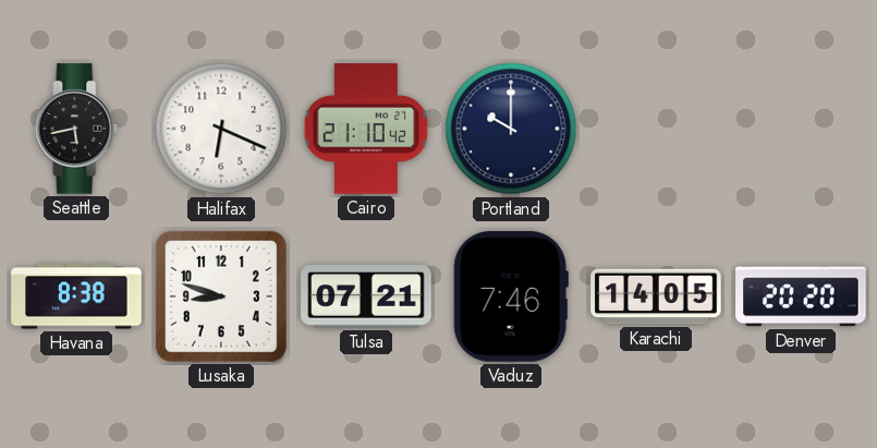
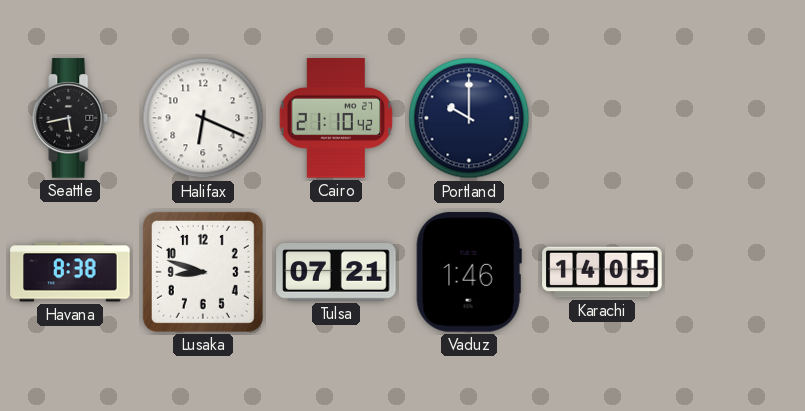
Vaduz: 7:46 -> 1:46
Denver: 20:20 -> none
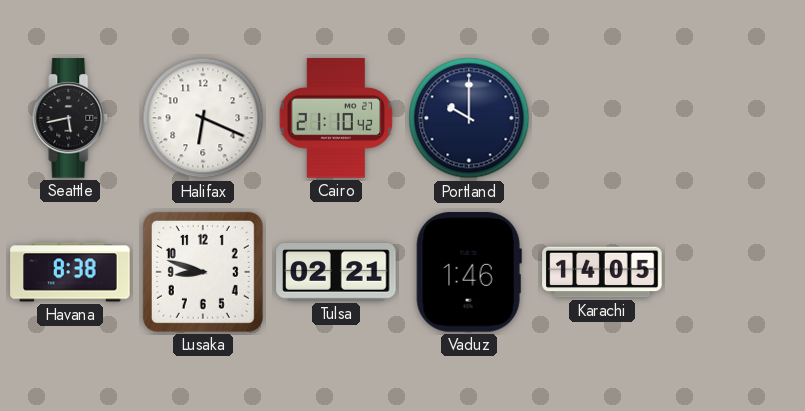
Tulsa: 07:21 -> 02:21
